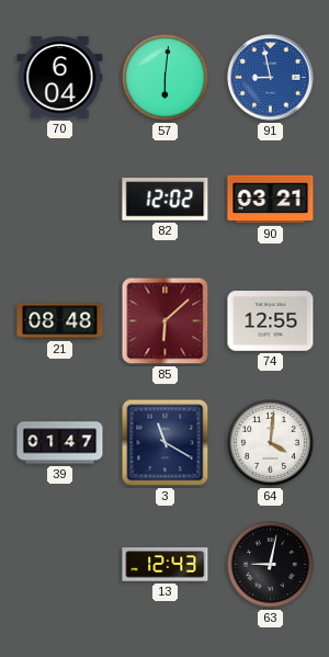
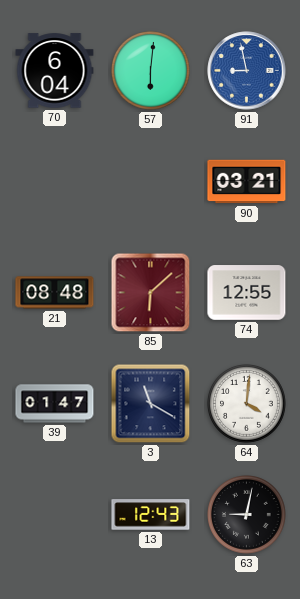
82: 12:02 -> none
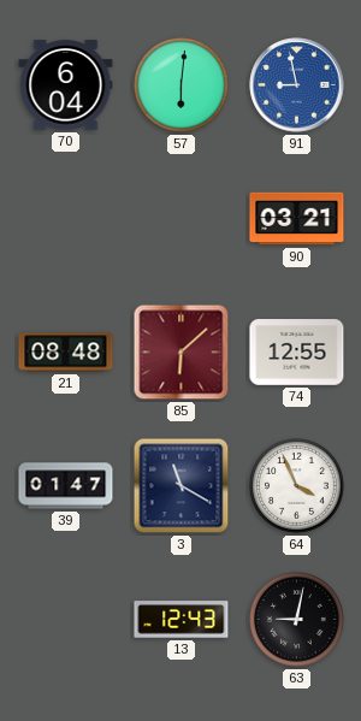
64: 4:01 -> 3:56
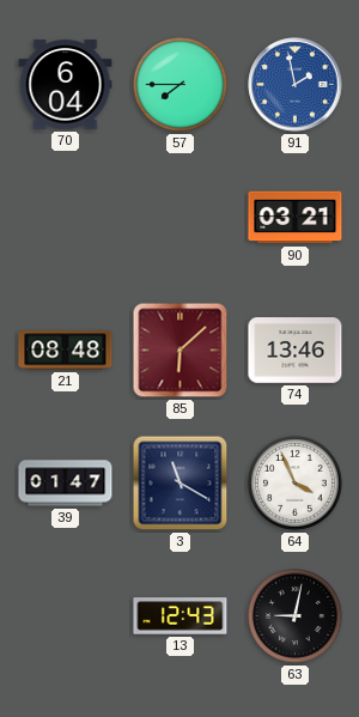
57: 6:01 -> 7:45
91: 8:58 -> 1:58
74: 12:55 -> 13:46
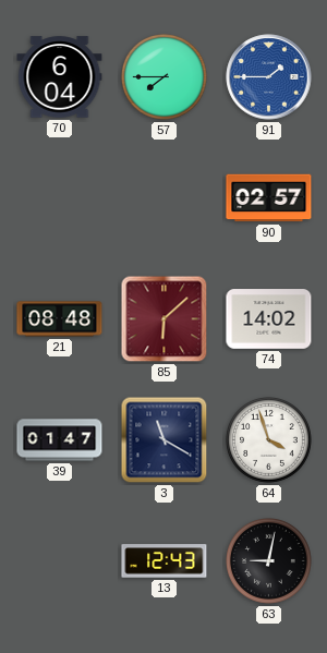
91: 1:58 -> 1:45
90: 03:21 -> 02:57
74: 13:46 -> 14:02
64: 3:56 -> 3:57
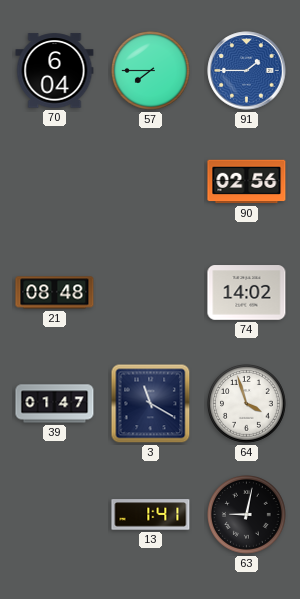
90: 02:57 -> 02:56
85: 6:08 -> none
13: 12:43 -> 1:41
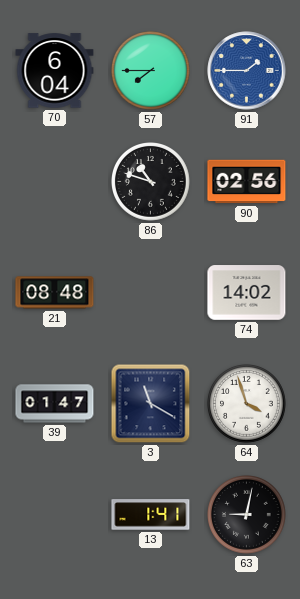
86: none -> 10:48
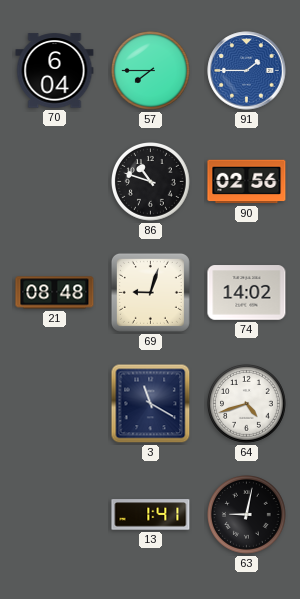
69: none -> 9:03
39: 01:47 -> none
64: 3:57 -> 4:42
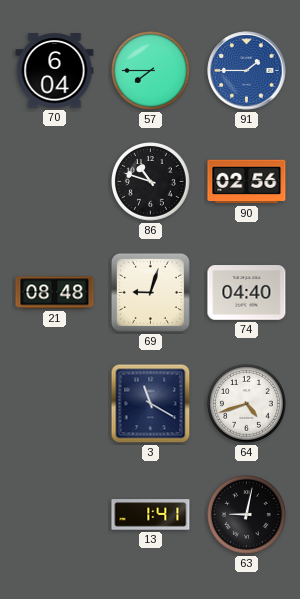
74: 14:02 -> 04:40
